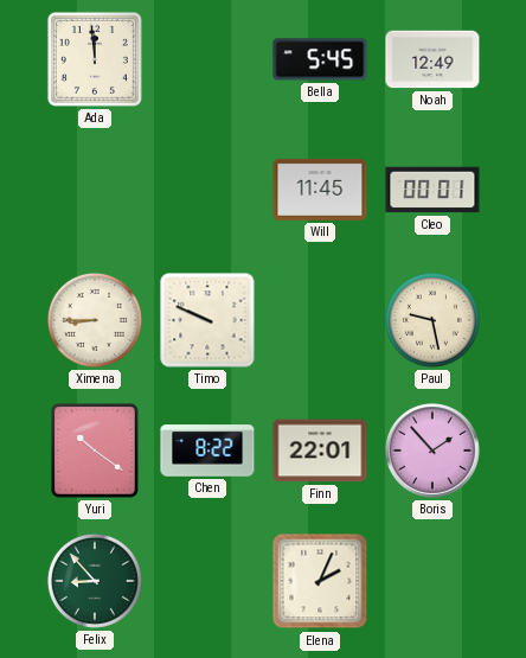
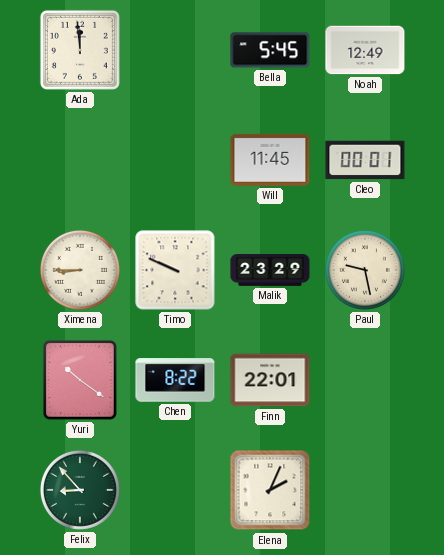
Malik: none -> 23:29
Boris: 1:53 -> none
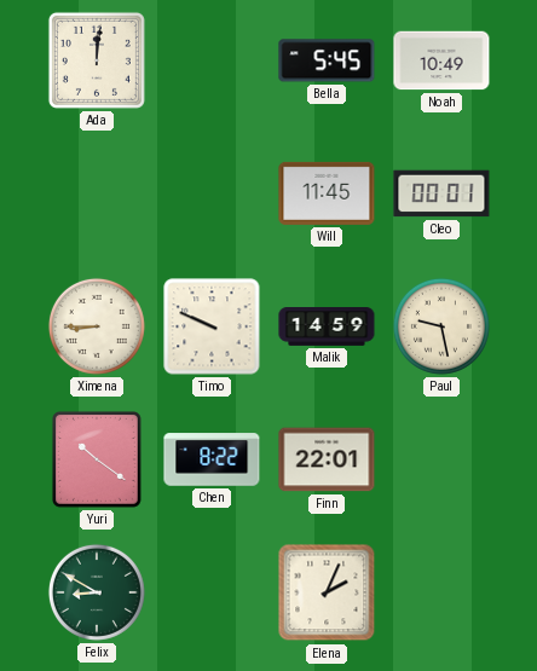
Ada: 11:59 -> 12:01
Noah: 12:49 -> 10:49
Malik: 23:29 -> 14:59
Felix: 8:53 -> 8:50
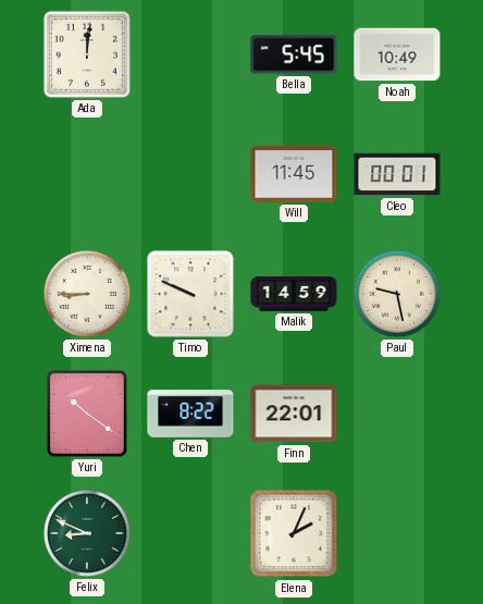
Felix: 8:50 -> 8:49
